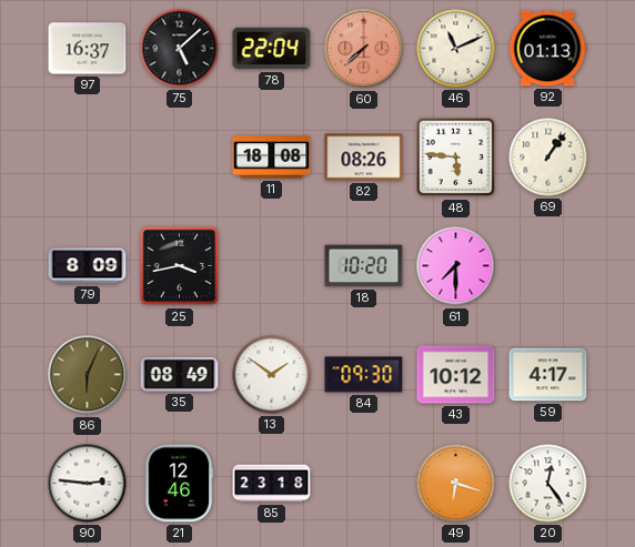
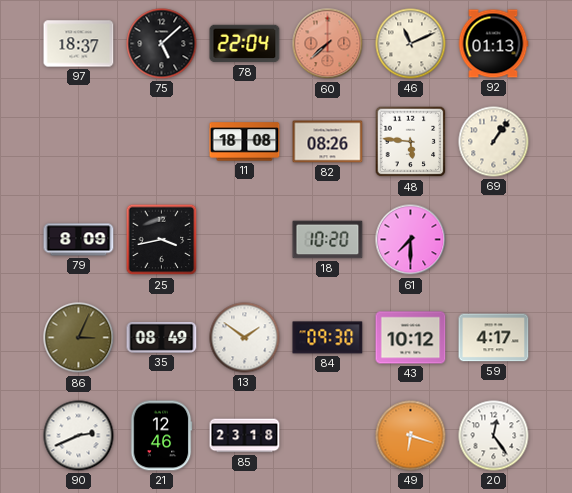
97: 16:37 -> 18:37
86: 6:04 -> 3:04
90: 2:46 -> 2:41
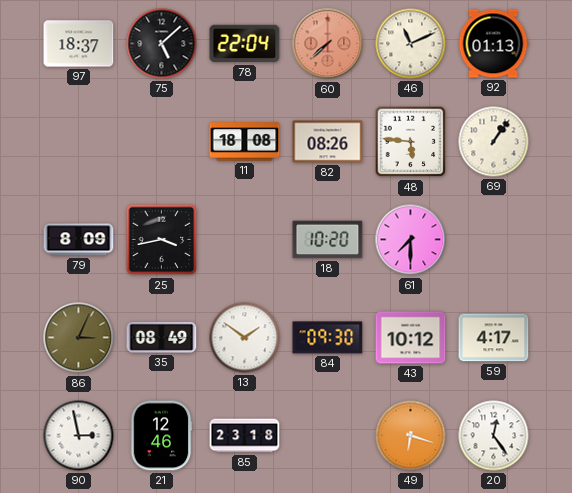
90: 2:41 -> 2:58
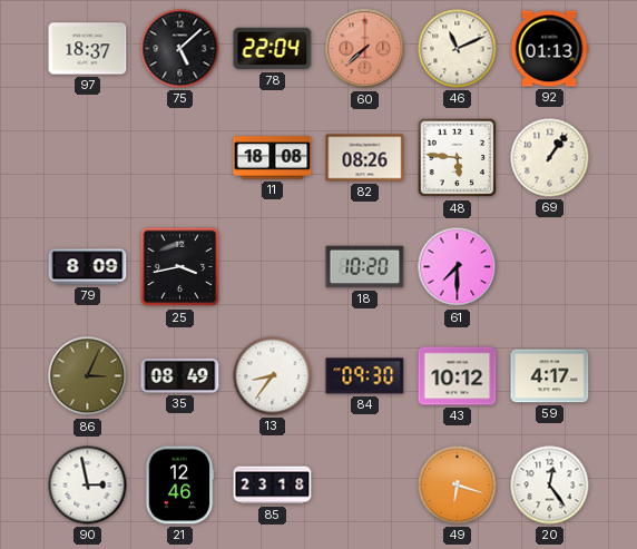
13: 1:51 -> 8:36
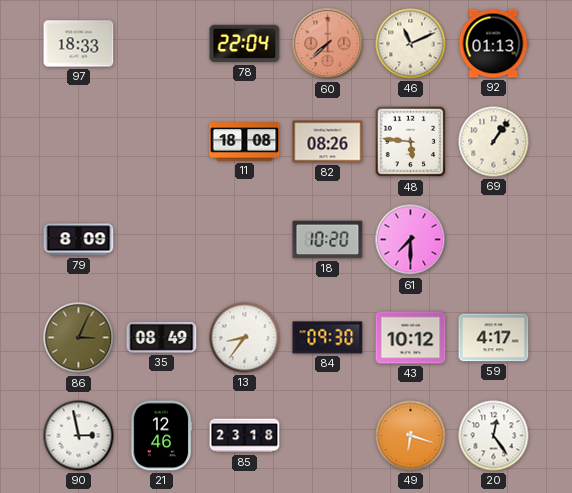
97: 18:37 -> 18:33
75: 5:08 -> none
25: 3:43 -> none
